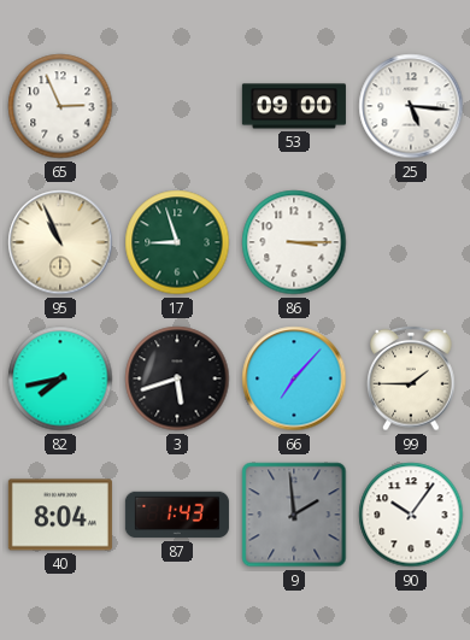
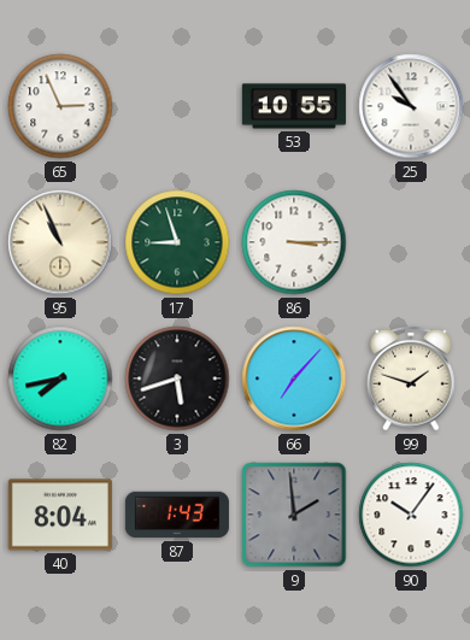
53: 09:00 -> 10:55
25: 5:16 -> 9:54
99: 1:45 -> 1:48
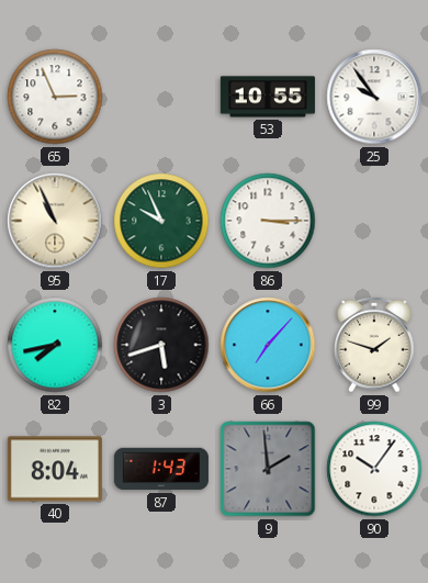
17: 8:57 -> 9:56
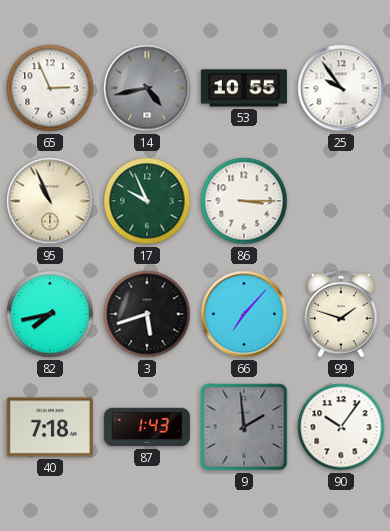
14: none -> 4:43
40: 8:04 -> 7:18
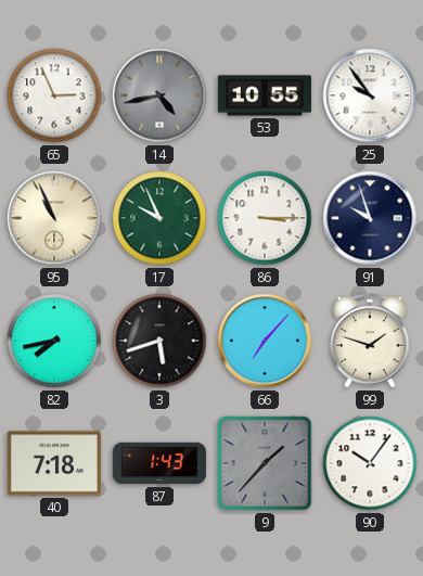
91: none -> 9:57
9: 1:59 -> 1:37
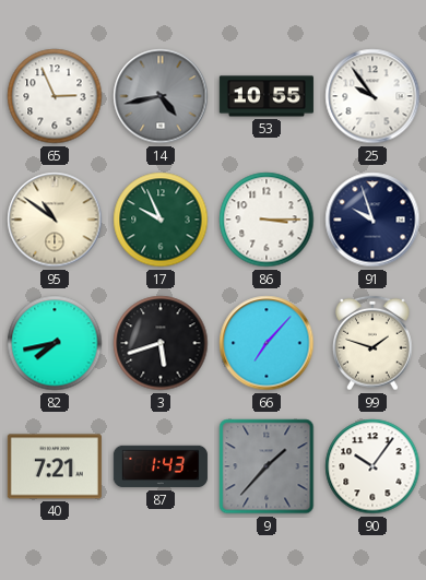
95: 10:56 -> 10:51
40: 7:18 -> 7:21
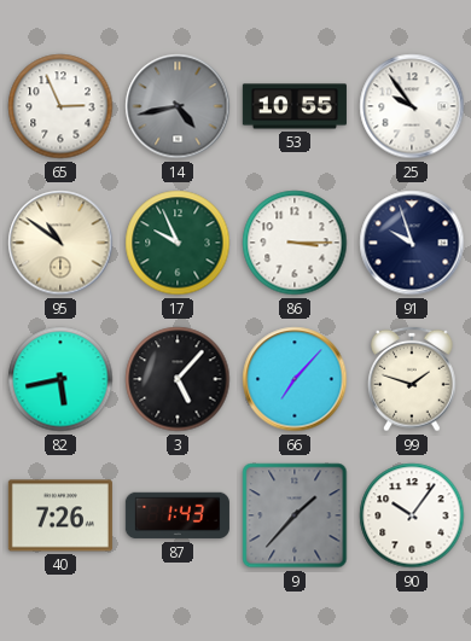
82: 7:43 -> 5:43
3: 5:42 -> 5:07
40: 7:21 -> 7:26
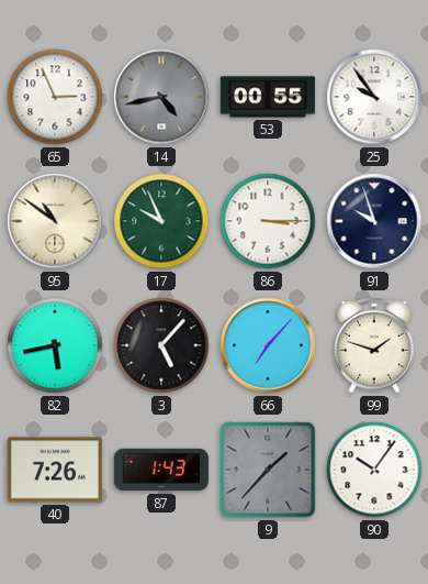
53: 10:55 -> 00:55
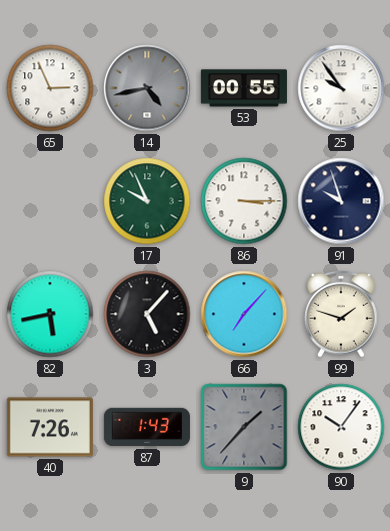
95: 10:51 -> none
